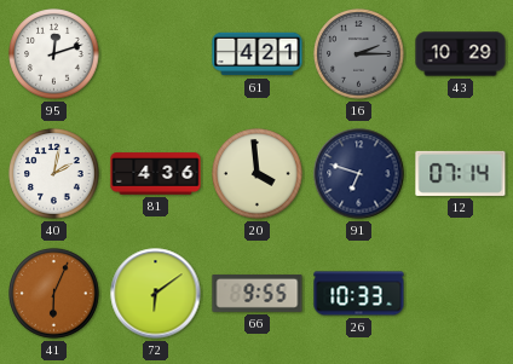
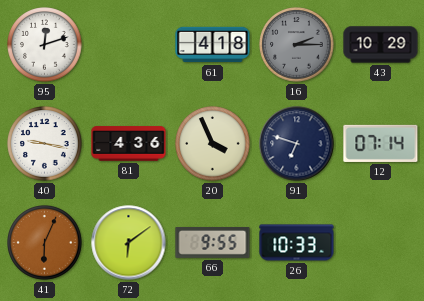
61: 4:21 -> 4:18
40: 2:02 -> 9:17
20: 3:59 -> 3:56
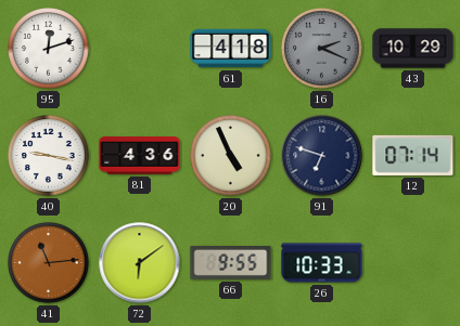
16: 2:15 -> 2:19
20: 3:56 -> 4:56
41: 6:04 -> 11:14
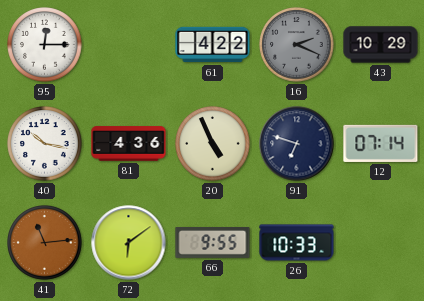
95: 12:12 -> 12:15
61: 4:18 -> 4:22
40: 9:17 -> 10:17
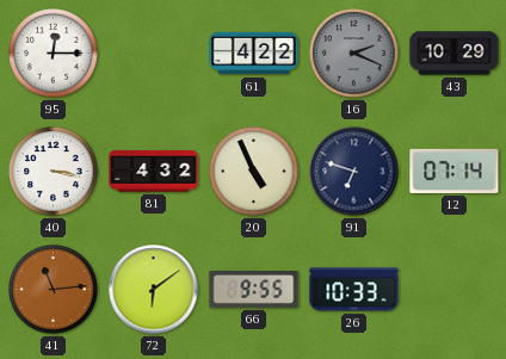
40: 10:17 -> 3:17
81: 4:36 -> 4:32
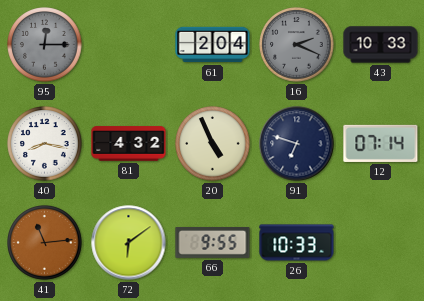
95 dial: white -> grey
61: 4:22 -> 2:04
43: 10:29 -> 10:33
40: 3:17 -> 8:17
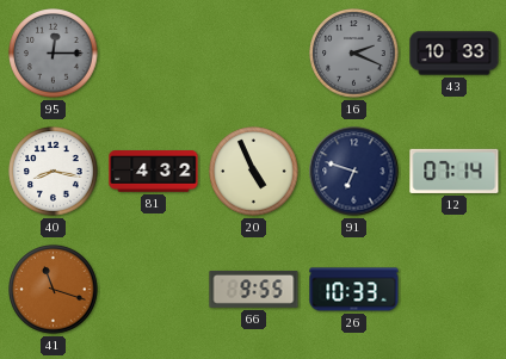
61: 2:04 -> none
41: 11:14 -> 11:18
72: 6:09 -> none
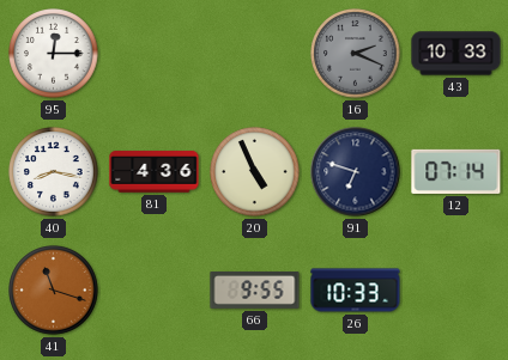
95 dial: grey -> white
81: 4:32 -> 4:36
